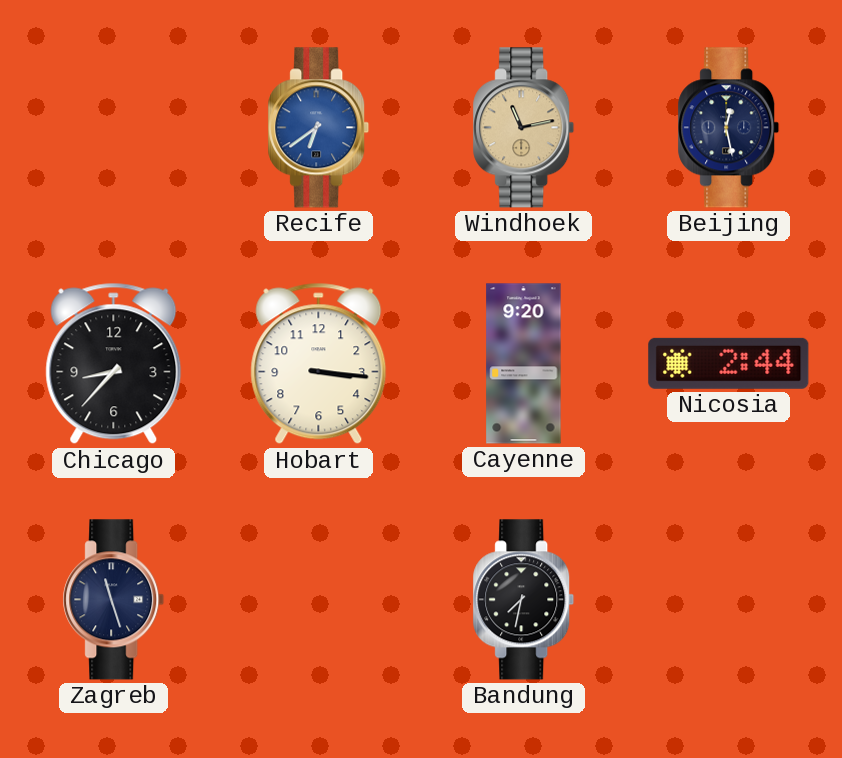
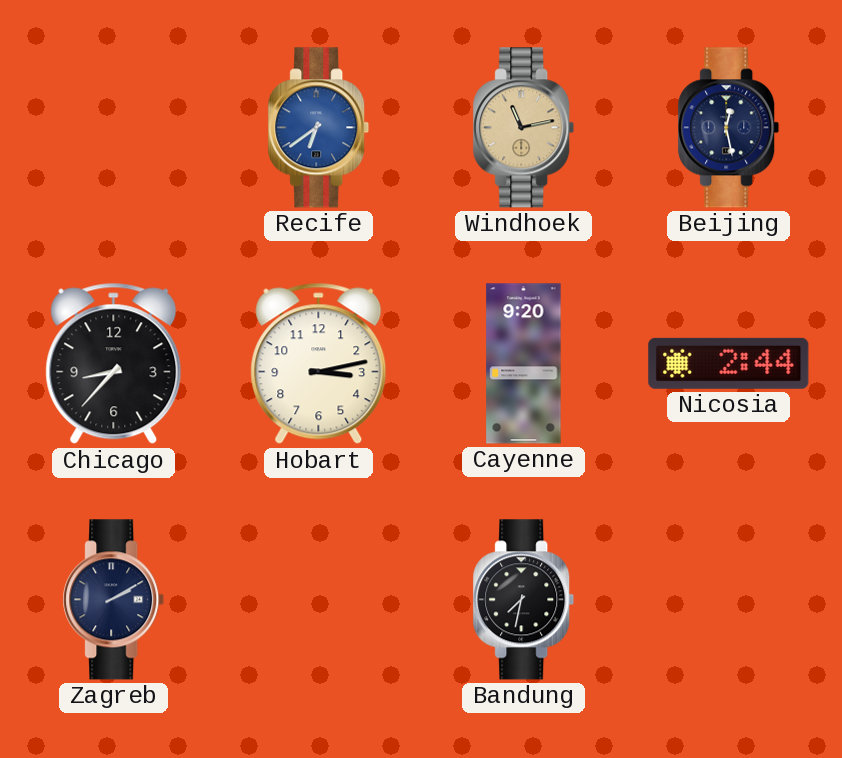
Hobart: 3:16 -> 3:13
Zagreb: 11:27 -> 2:10
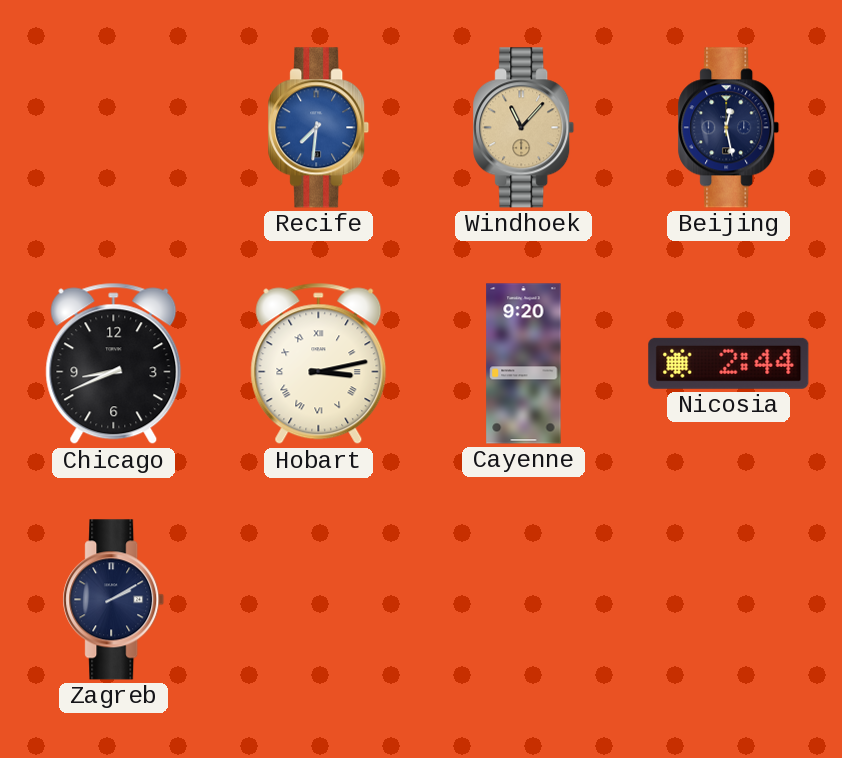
Recife: 6:39 -> 7:31
Windhoek: 11:13 -> 11:07
Chicago: 8:37 -> 8:41
Hobart numerals: Arabic -> Roman
Bandung: 7:32 -> none
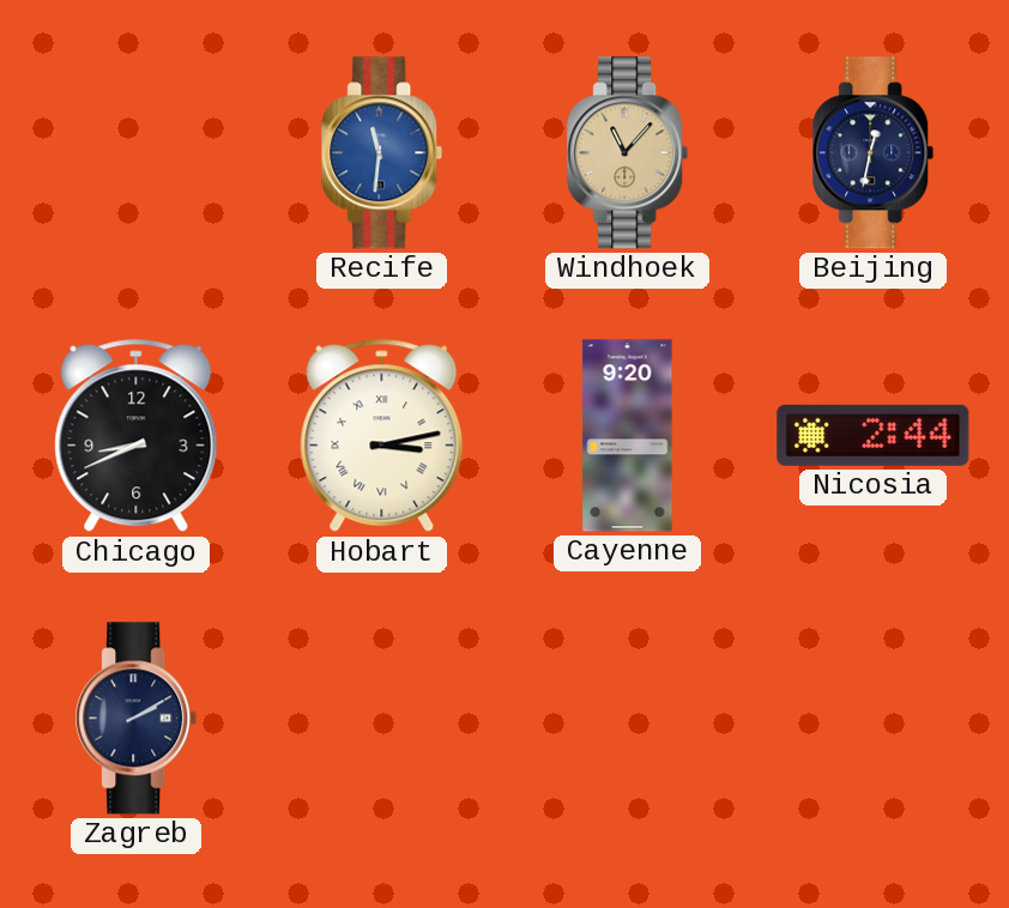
Recife: 7:31 -> 11:31
Beijing: 12:28 -> 12:32
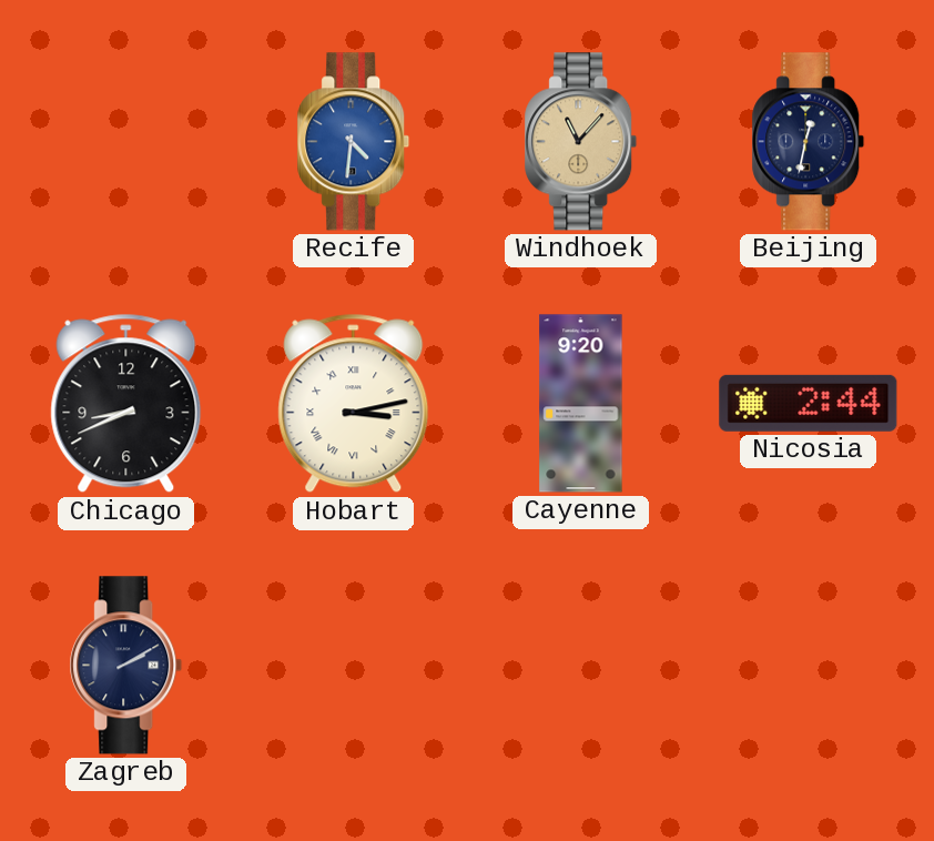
Recife: 11:31 -> 4:31
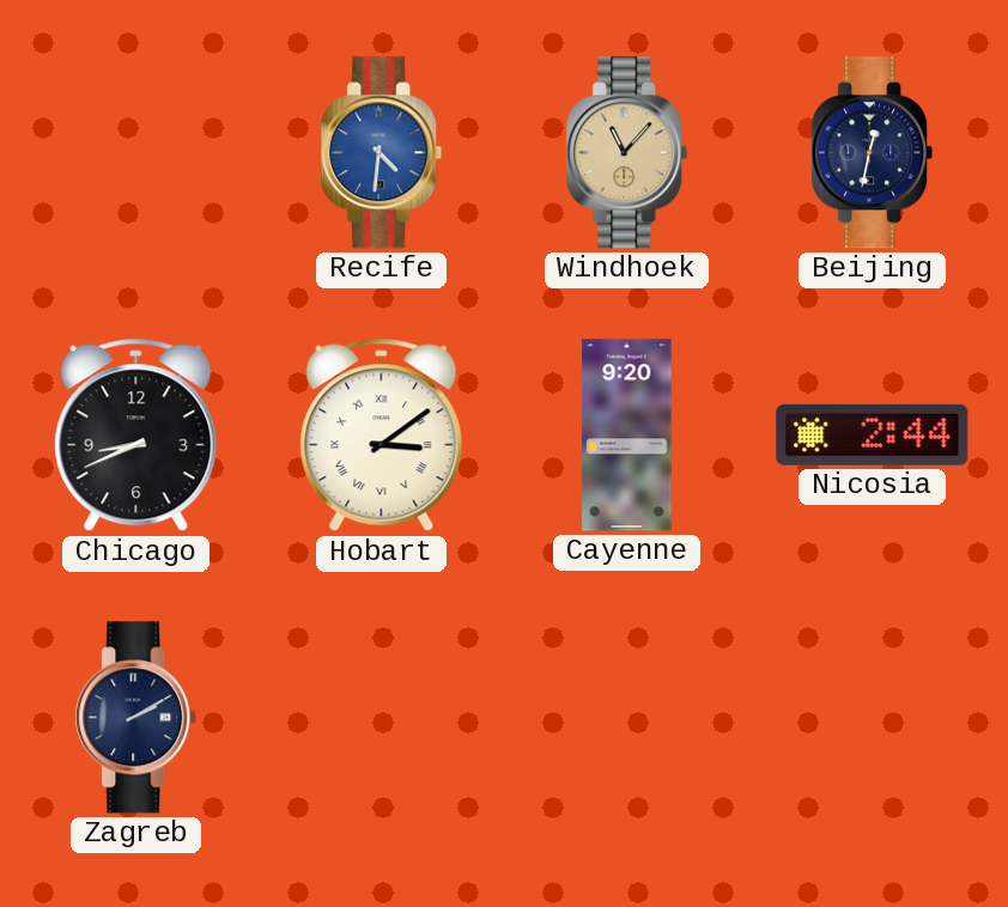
Hobart: 3:13 -> 3:09
